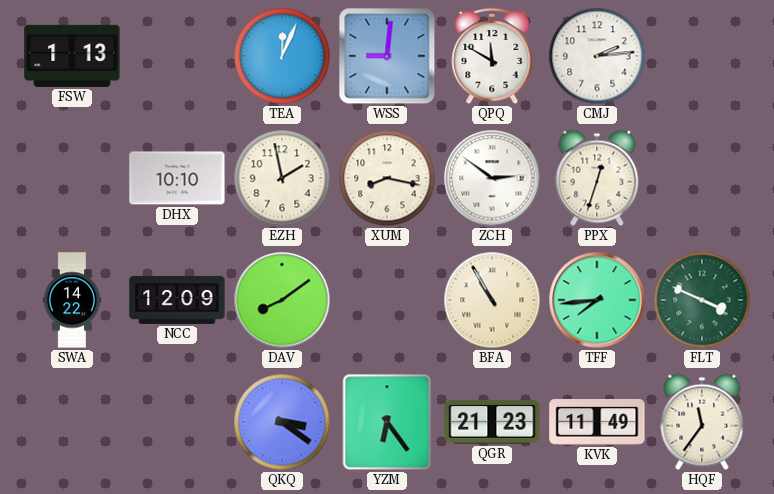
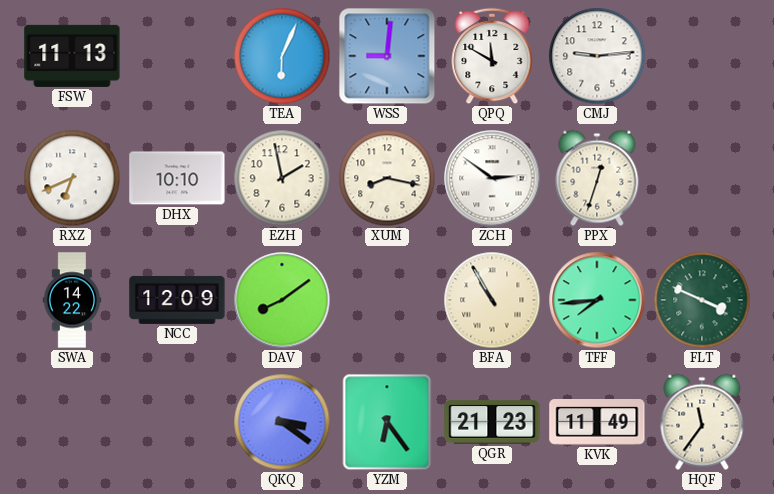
FSW: 1:13 -> 11:13
TEA: 12:04 -> 6:04
CMJ: 2:14 -> 9:14
RXZ: none -> 6:41
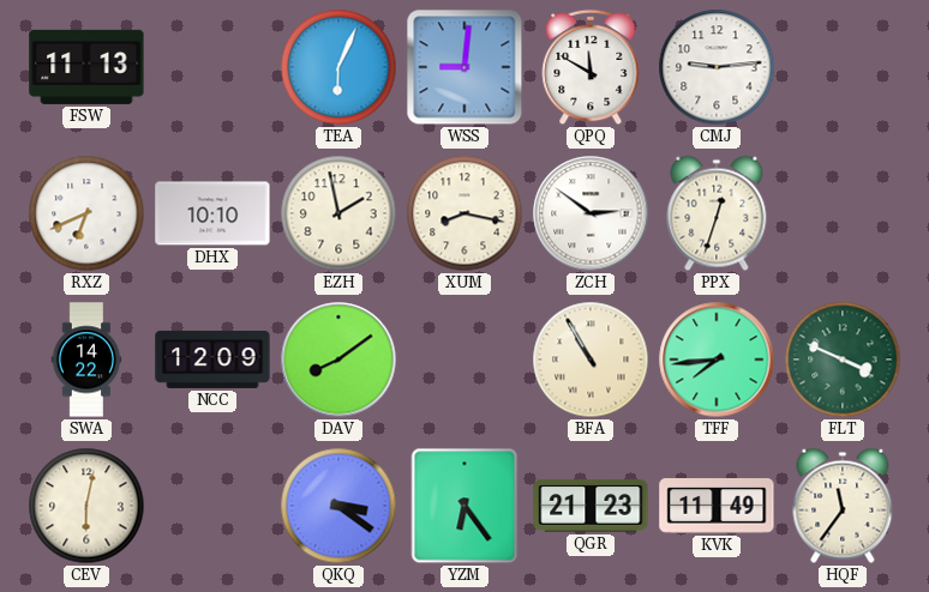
CEV: none -> 6:02
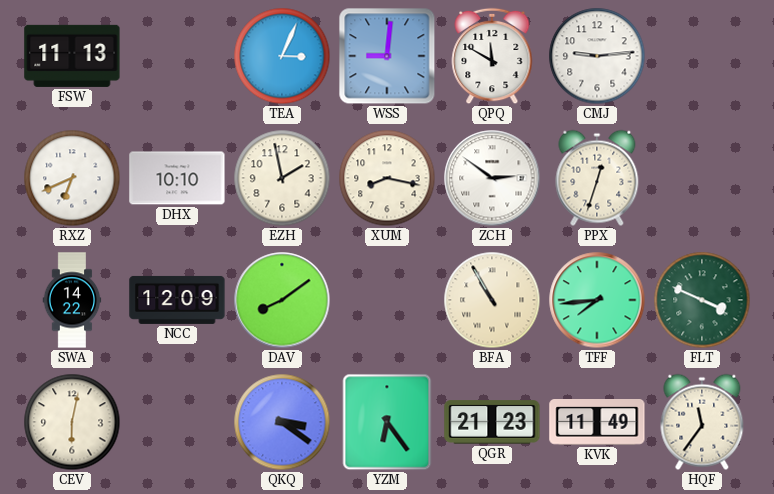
TEA: 6:04 -> 3:04
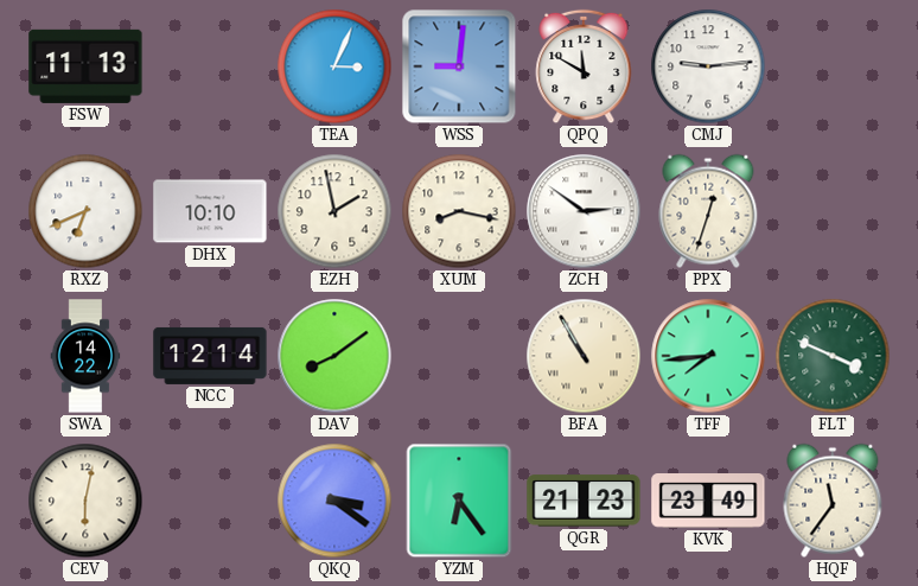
NCC: 12:09 -> 12:14
KVK: 11:49 -> 23:49
